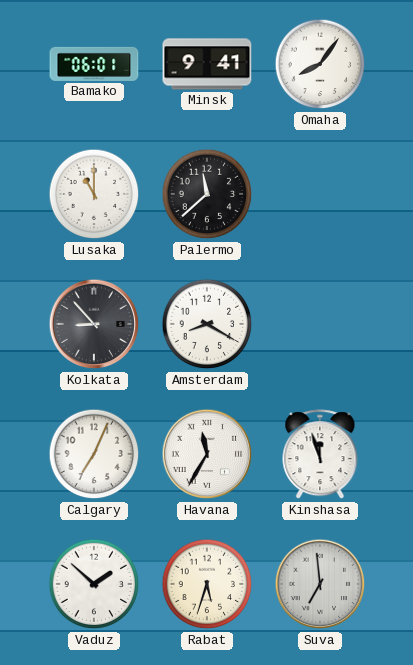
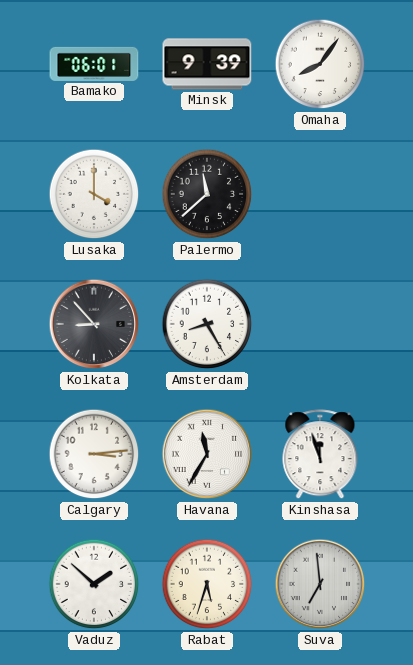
Minsk: 9:41 -> 9:39
Lusaka: 11:00 -> 4:00
Amsterdam: 8:20 -> 8:25
Calgary: 7:04 -> 3:14
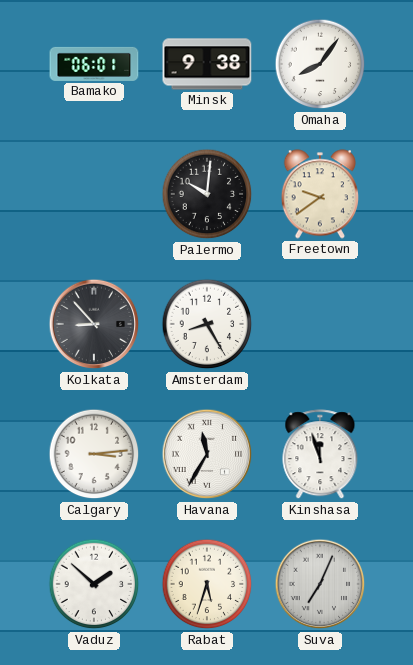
Minsk: 9:39 -> 9:38
Lusaka: 4:00 -> none
Palermo: 11:38 -> 10:01
Freetown: none -> 9:39
Suva: 6:59 -> 7:04
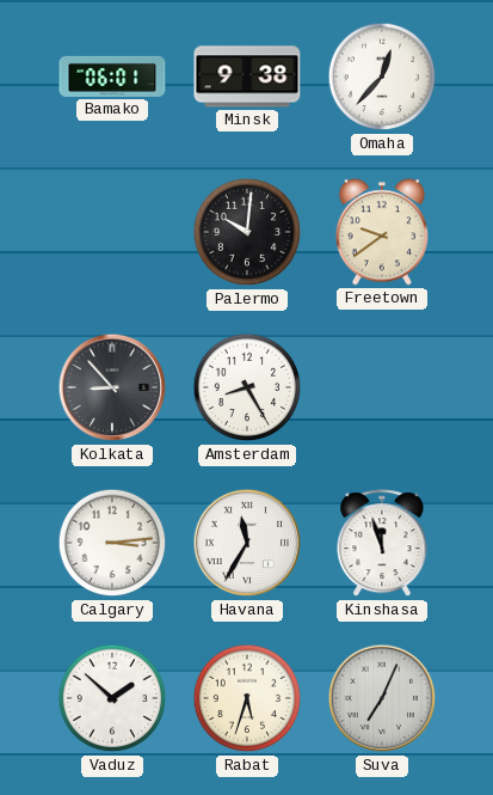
Omaha: 8:06 -> 12:37
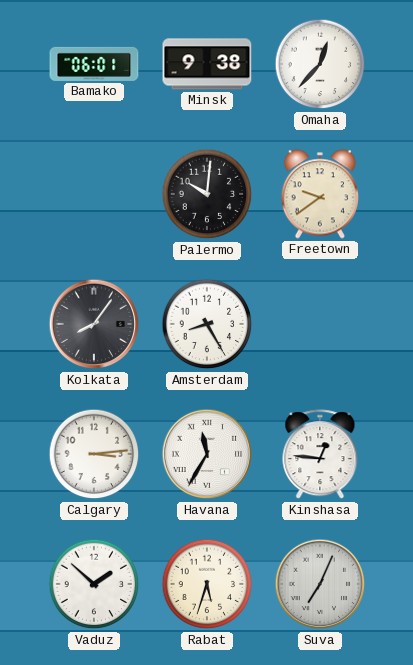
Kolkata: 8:53 -> 8:06
Kinshasa: 11:57 -> 12:46
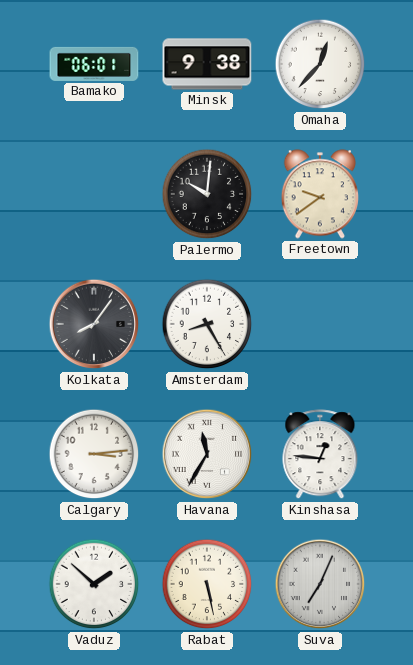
Rabat: 5:33 -> 5:28
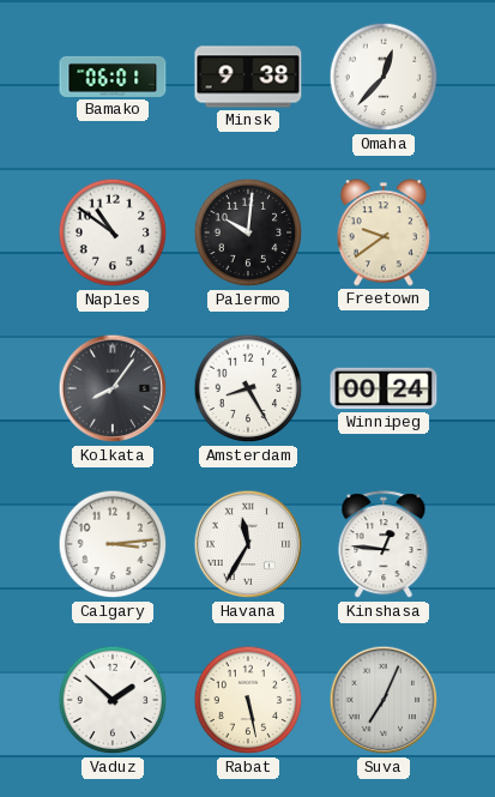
Naples: none -> 10:51
Winnipeg: none -> 00:24
